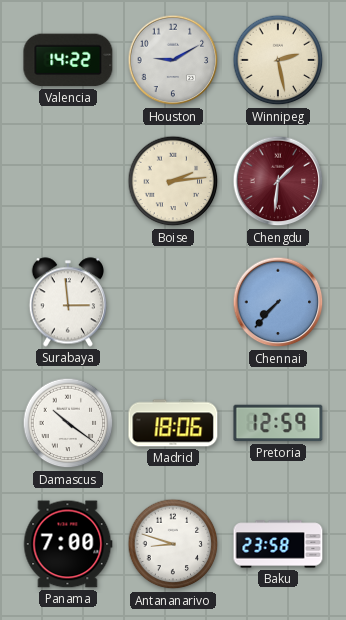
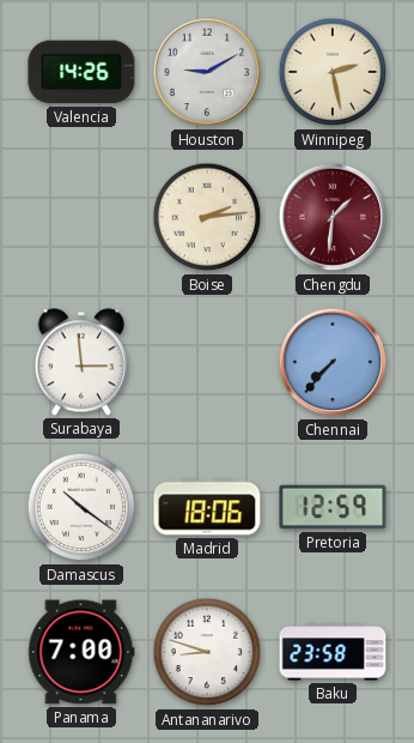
Valencia: 14:22 -> 14:26
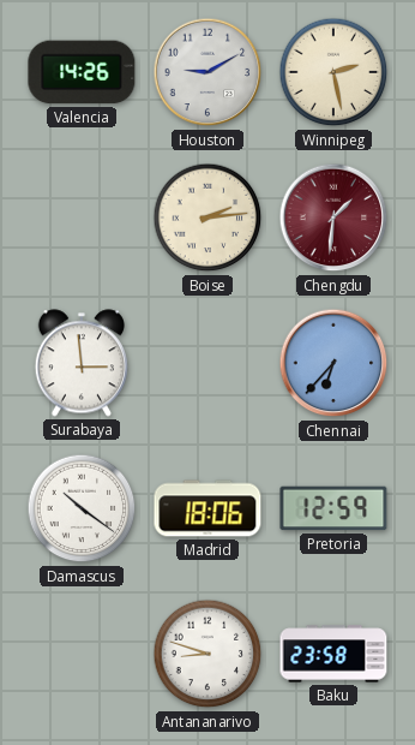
Chennai: 7:37 -> 6:37
Panama: 7:00 -> none
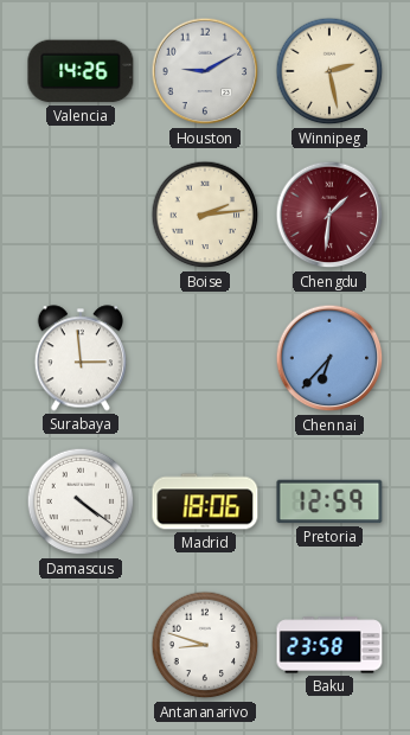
Damascus: 10:21 -> 4:21
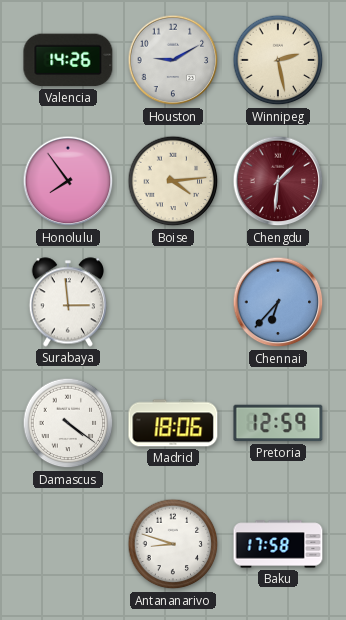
Honolulu: none -> 7:54
Boise: 2:14 -> 4:14
Baku: 23:58 -> 17:58
